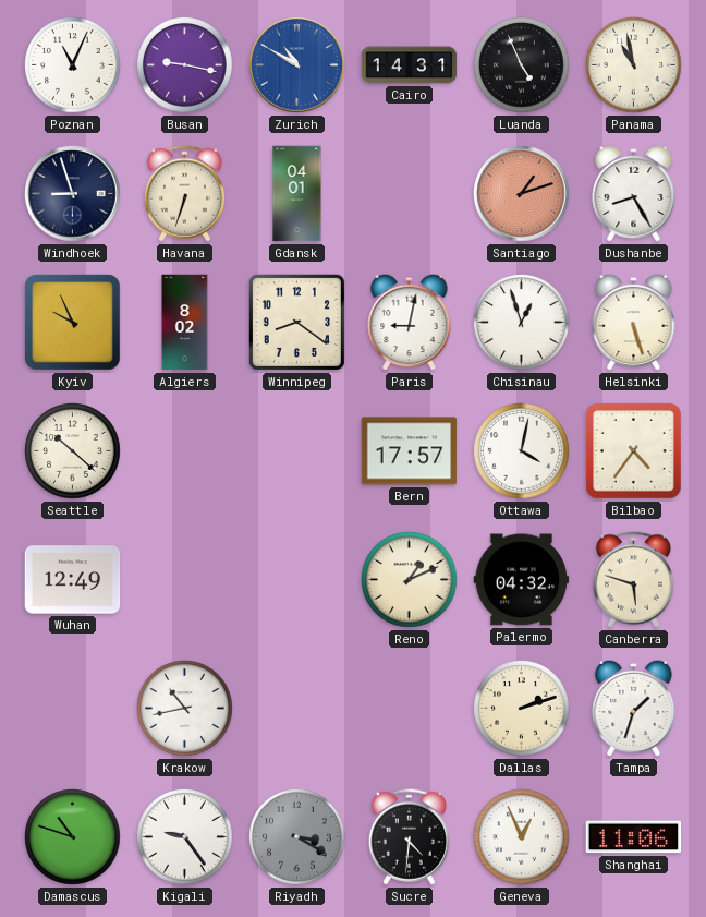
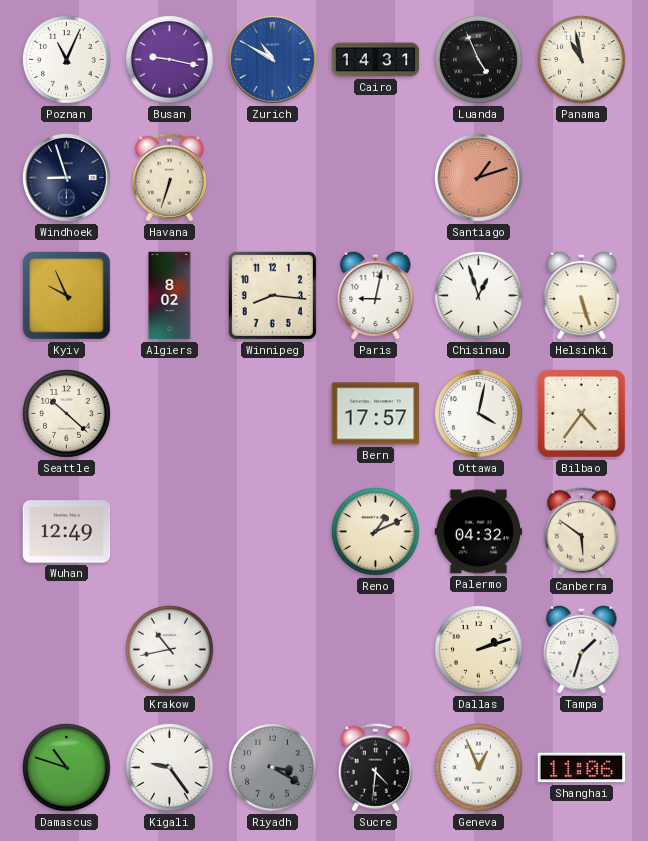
Gdansk: 04:01 -> none
Dushanbe: 8:25 -> none
Winnipeg: 8:21 -> 8:16
Canberra: 5:48 -> 5:51
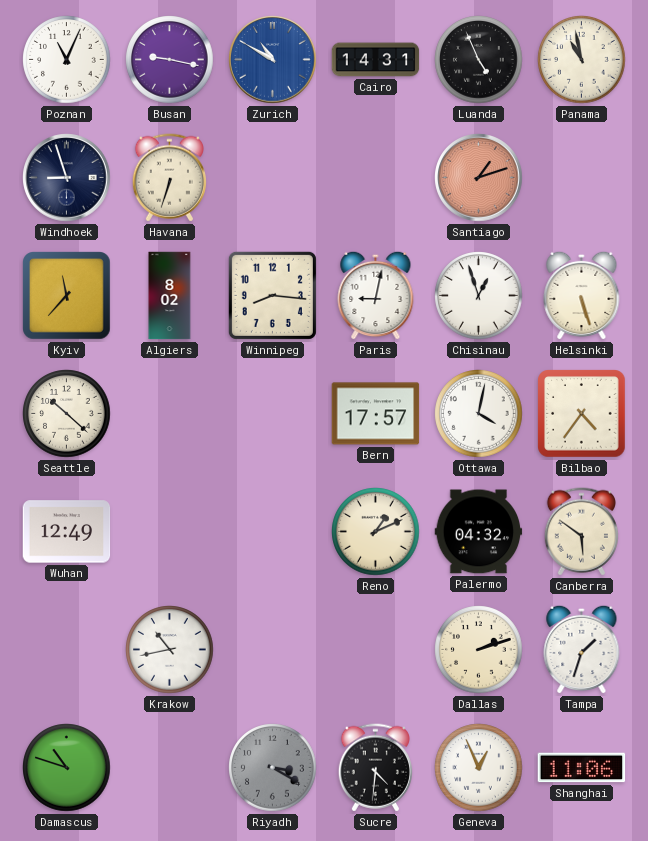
Kyiv: 9:56 -> 11:37
Kigali: 9:24 -> none
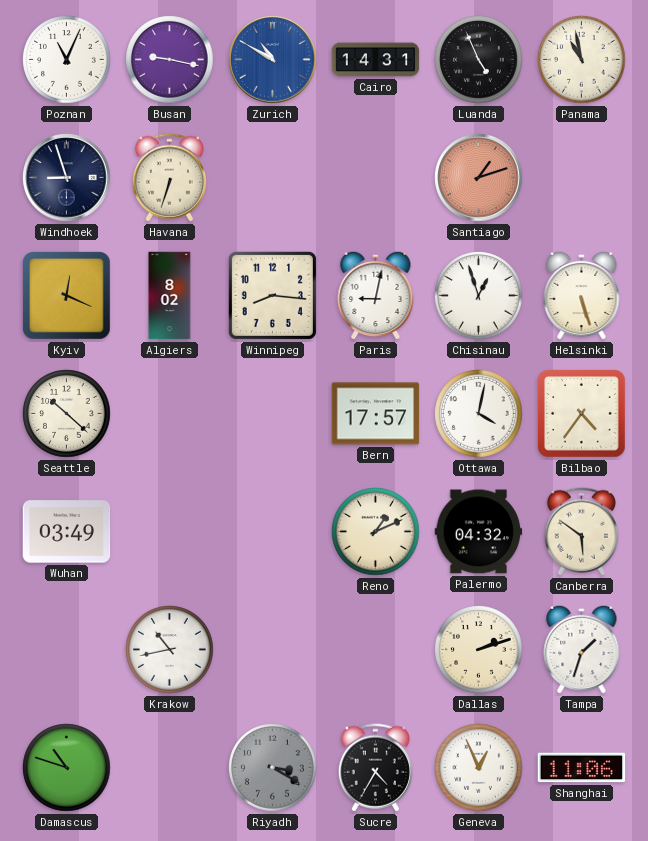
Kyiv: 11:37 -> 12:19
Wuhan: 12:49 -> 03:49
Sucre: 4:31 -> 4:35
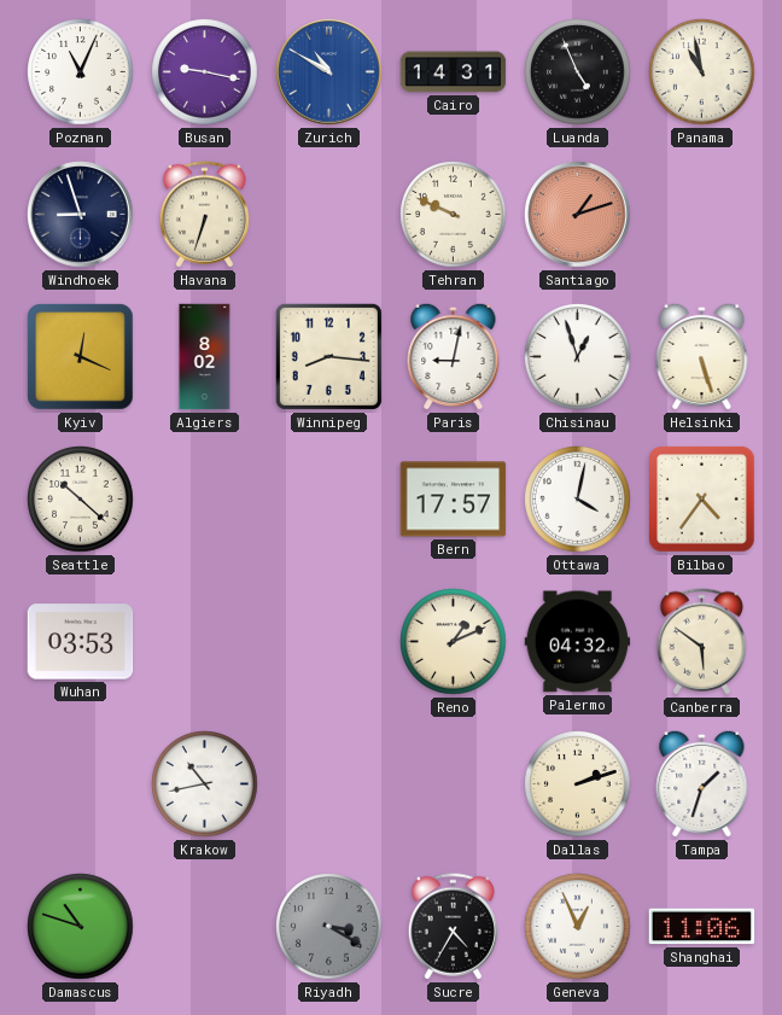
Tehran: none -> 9:49
Wuhan: 03:49 -> 03:53
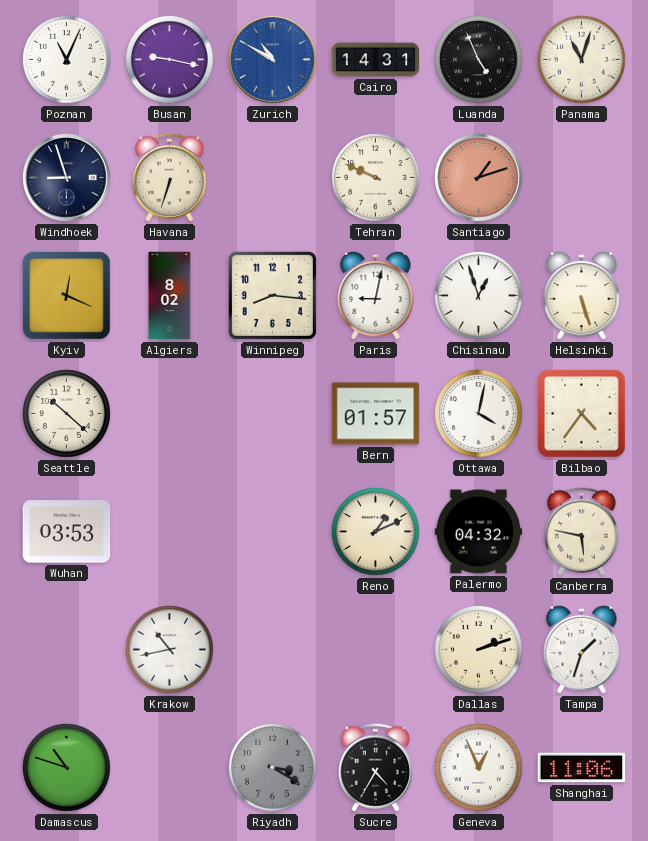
Panama: 10:58 -> 11:03
Bern: 17:57 -> 01:57
Canberra: 5:51 -> 5:47
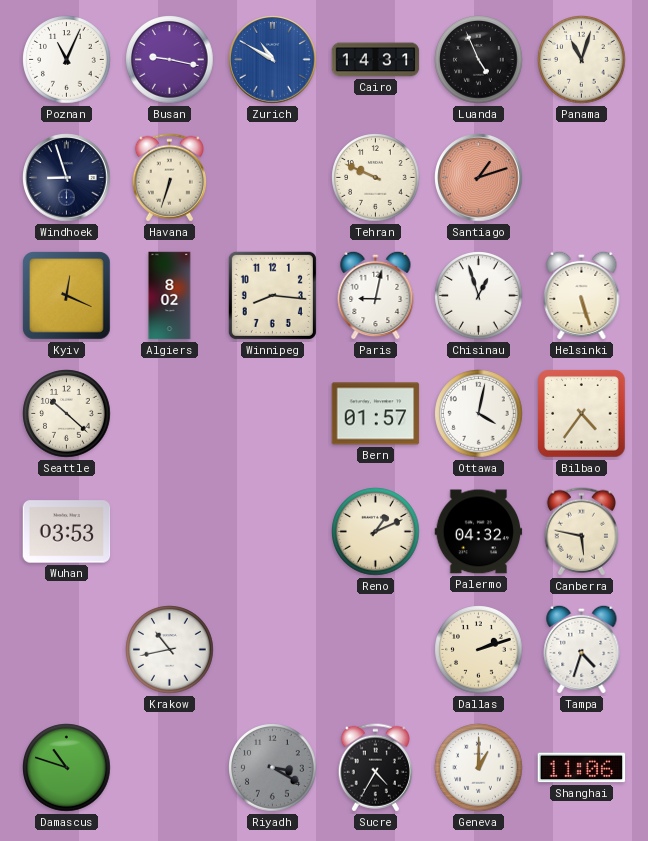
Tampa: 1:33 -> 4:33
Geneva: 12:56 -> 1:00
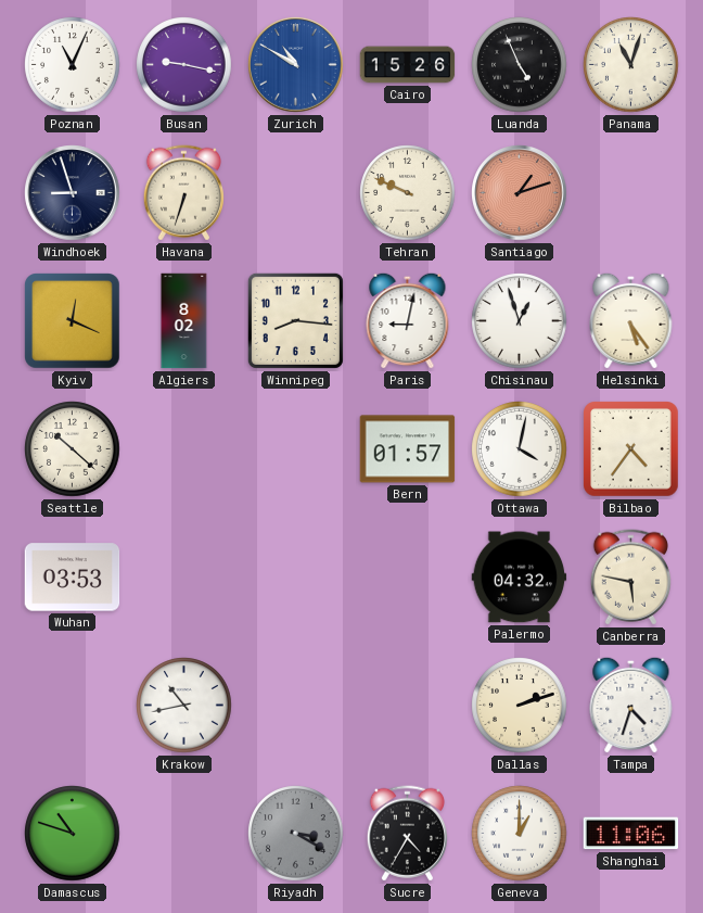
Cairo: 14:31 -> 15:26
Helsinki: 5:27 -> 5:24
Reno: 1:11 -> none
